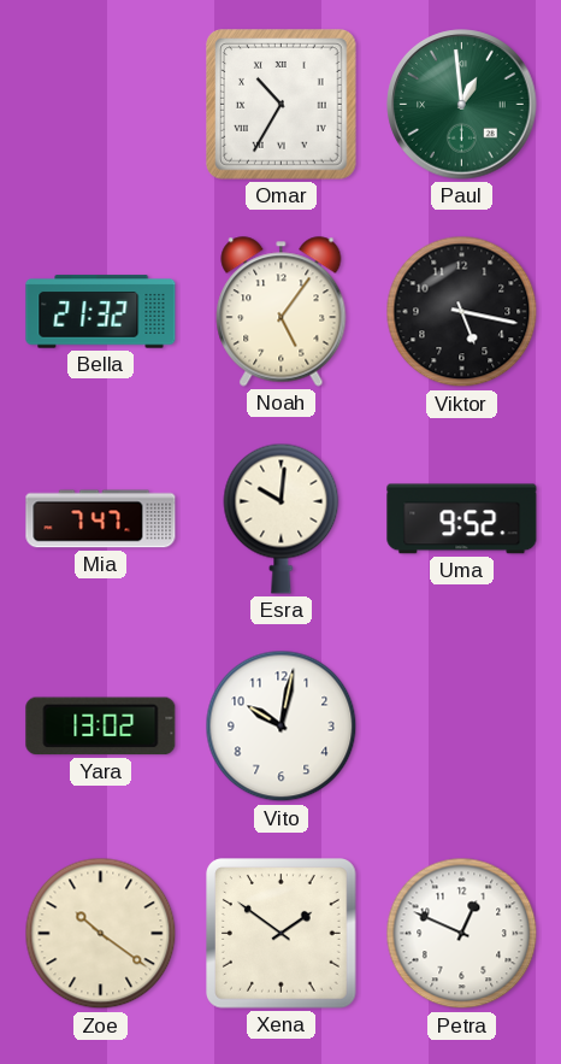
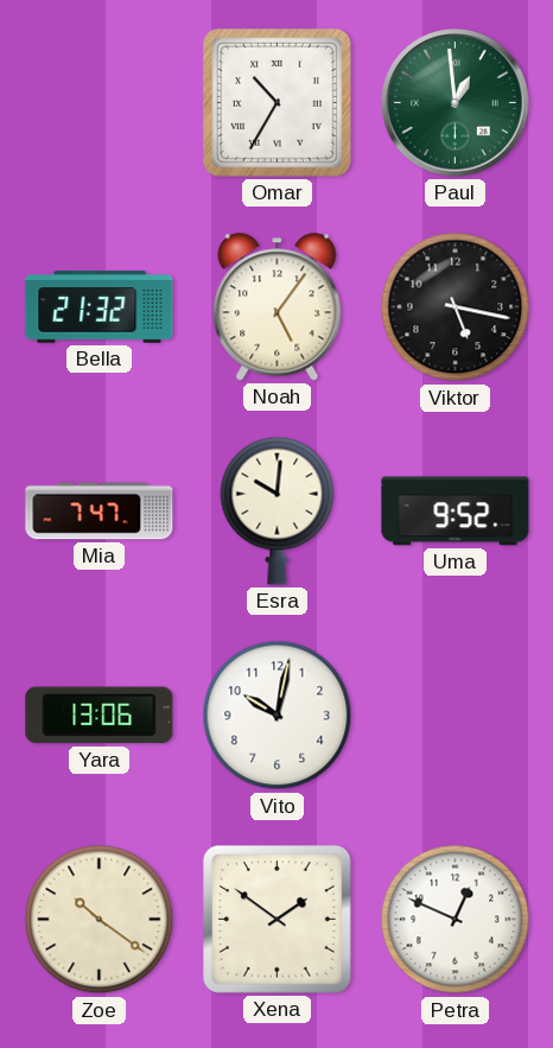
Yara: 13:02 -> 13:06
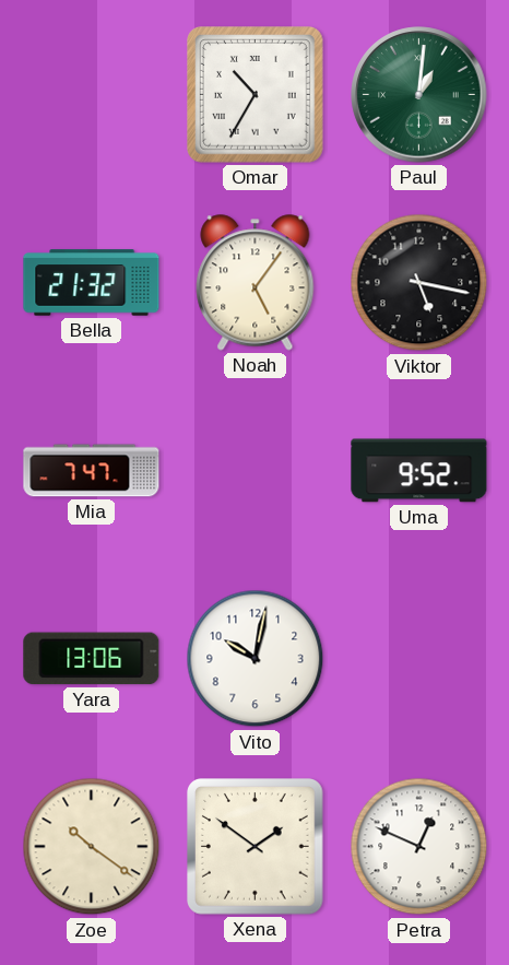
Paul: 12:59 -> 1:01
Esra: 10:01 -> none
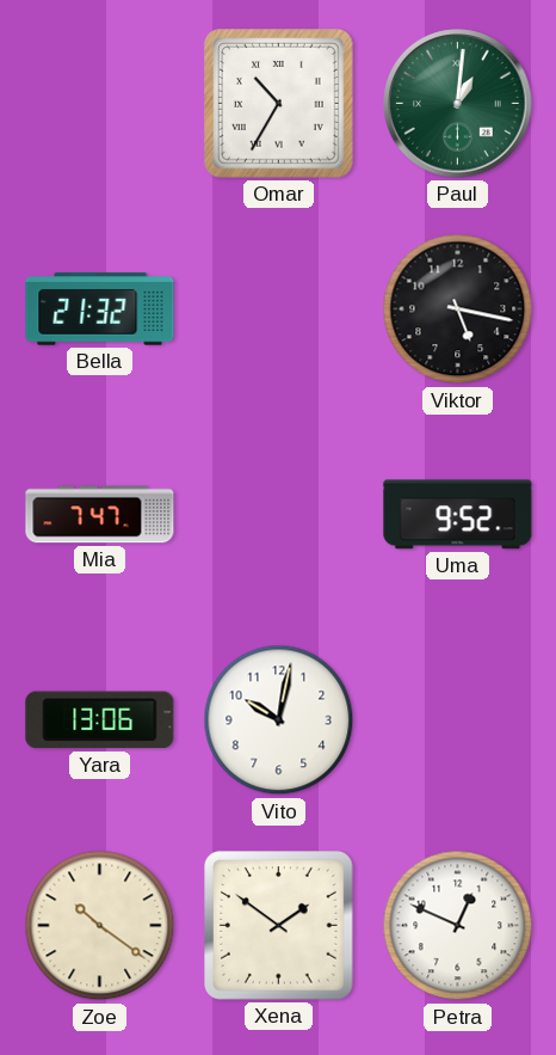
Noah: 5:06 -> none
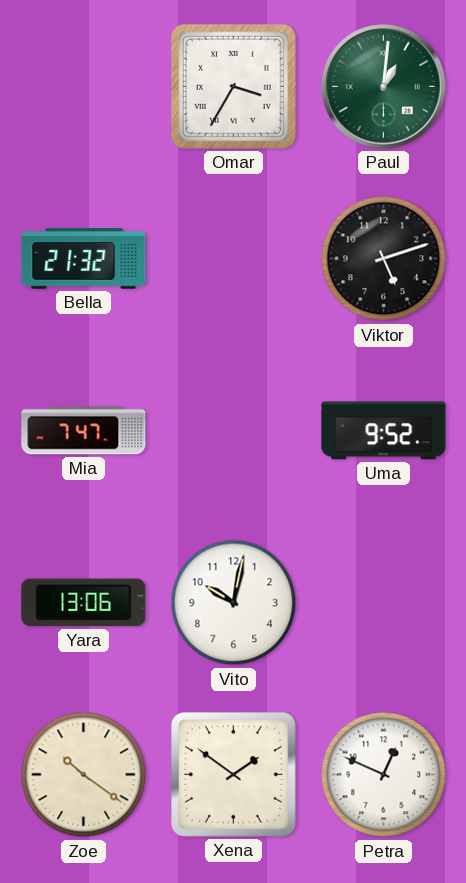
Omar: 10:35 -> 3:35
Viktor: 5:17 -> 5:12
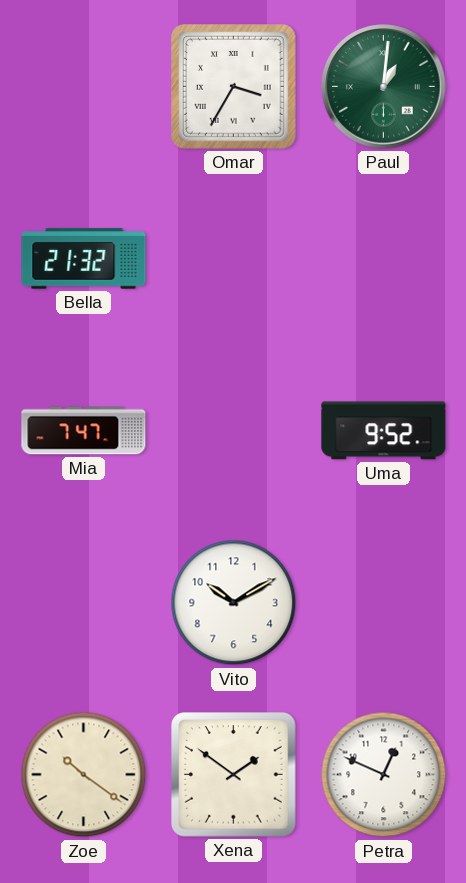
Viktor: 5:12 -> none
Yara: 13:06 -> none
Vito: 10:02 -> 10:10
